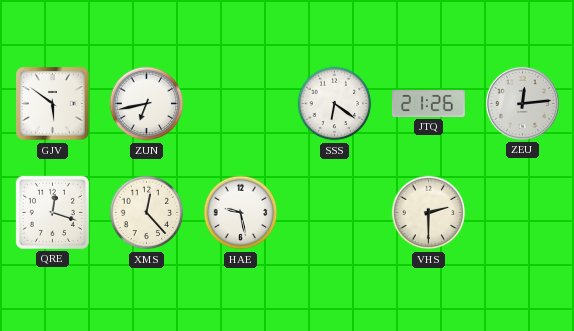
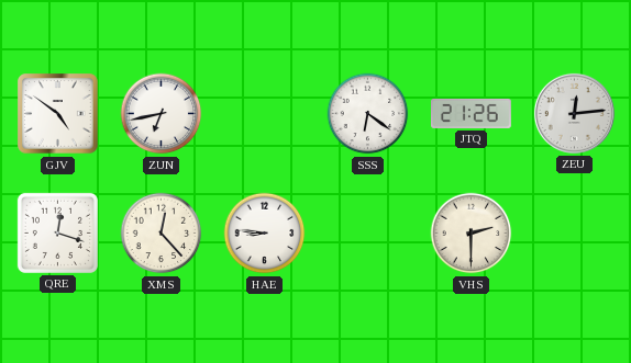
GJV: 5:51 -> 4:51
HAE: 9:28 -> 8:46
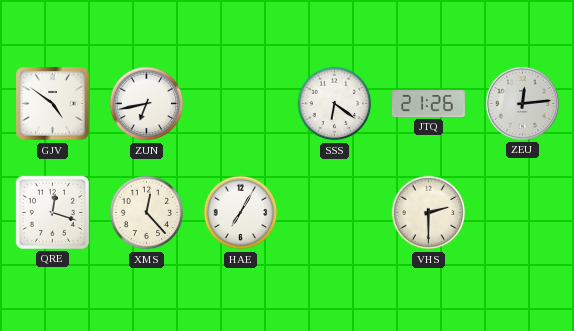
HAE: 8:46 -> 7:05
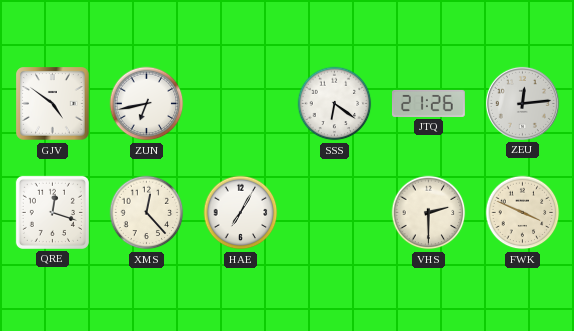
FWK: none -> 3:49
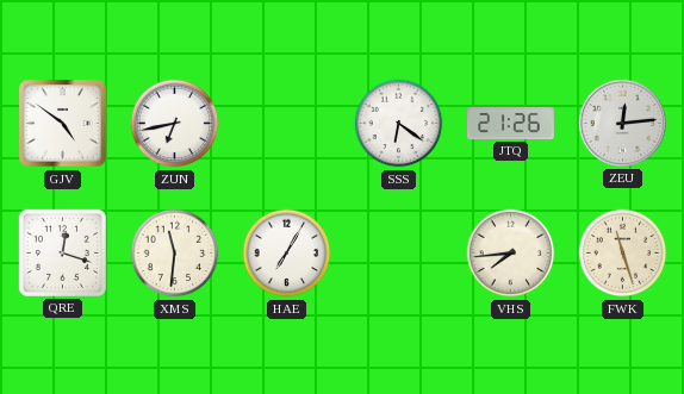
XMS: 12:23 -> 11:31
VHS: 2:30 -> 7:44
FWK: 3:49 -> 11:27
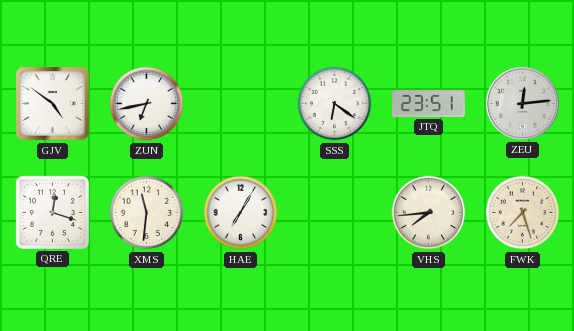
JTQ: 21:26 -> 23:51
FWK: 11:27 -> 7:27
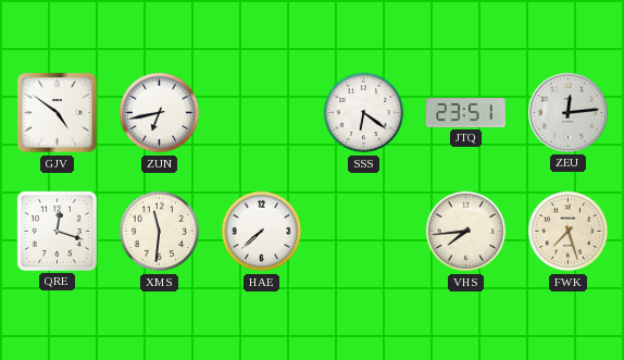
HAE: 7:05 -> 7:38
